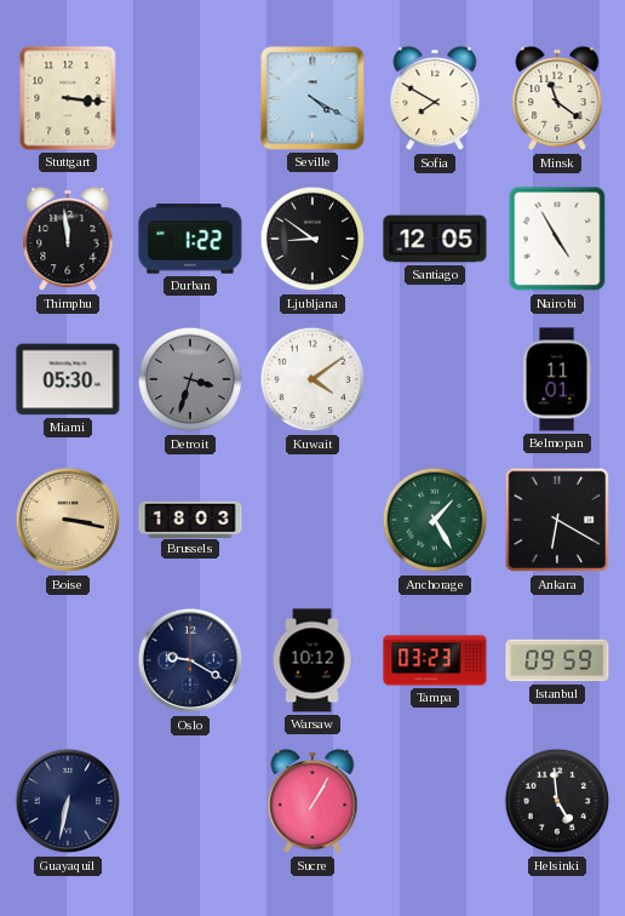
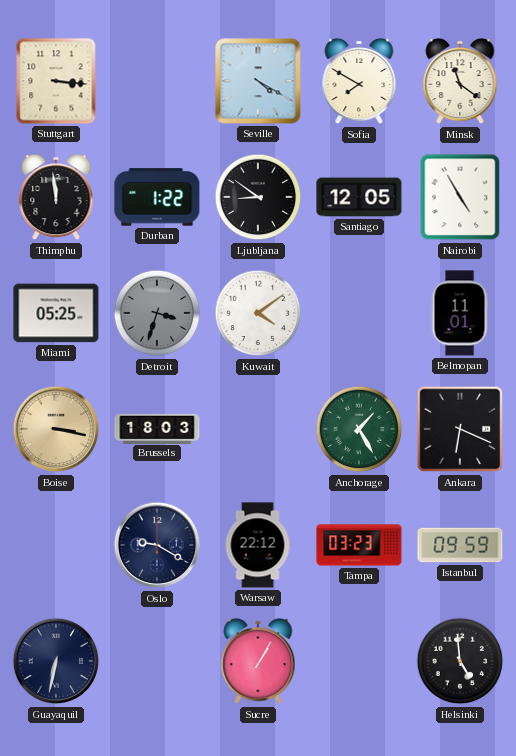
Miami: 05:30 -> 05:25
Ankara: 6:20 -> 6:19
Warsaw: 10:12 -> 22:12
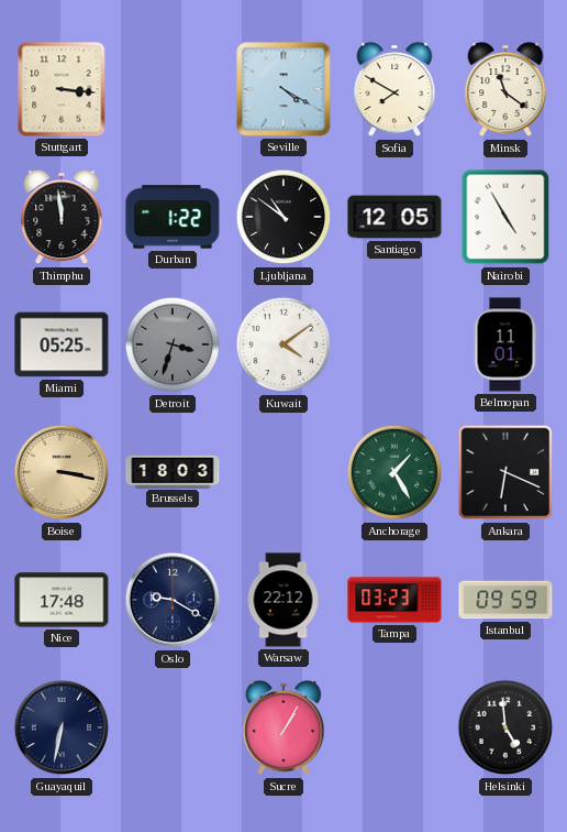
Ljubljana: 8:51 -> 10:51
Nice: none -> 17:48
